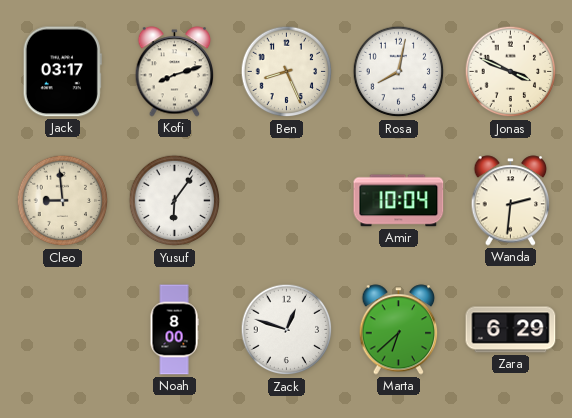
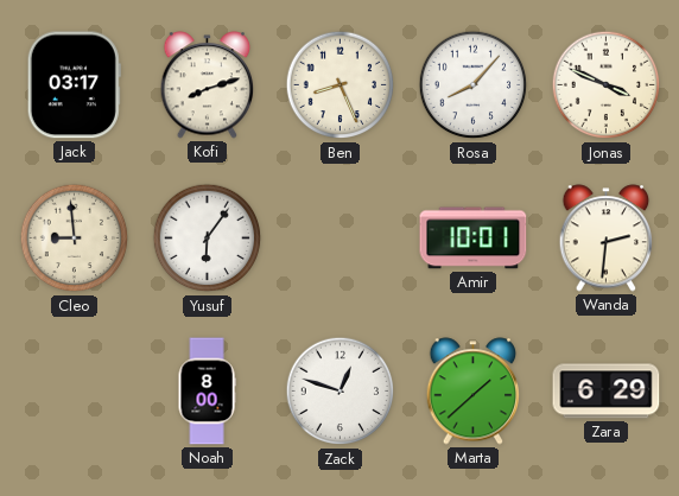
Rosa: 8:02 -> 8:07
Amir: 10:04 -> 10:01
Marta: 6:38 -> 1:38
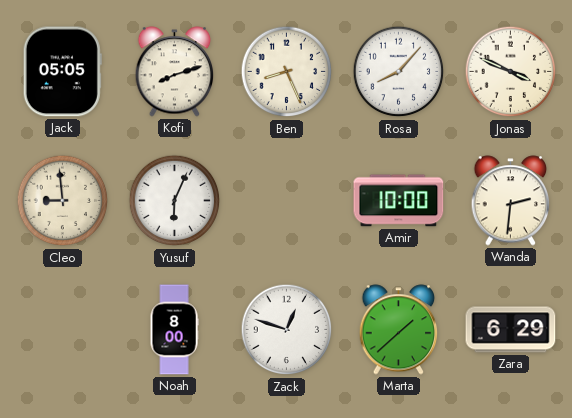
Jack: 03:17 -> 05:05
Yusuf: 6:06 -> 6:04
Amir: 10:01 -> 10:00
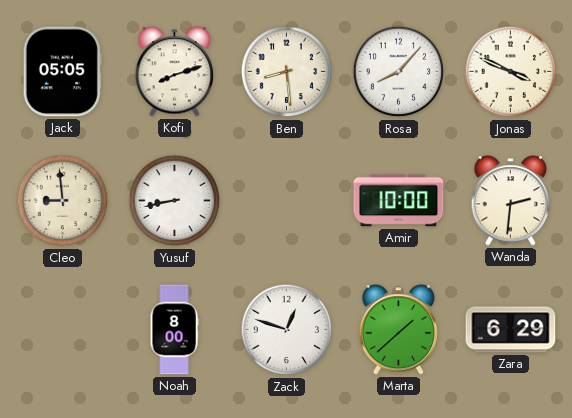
Ben: 8:26 -> 8:29
Yusuf: 6:04 -> 8:43
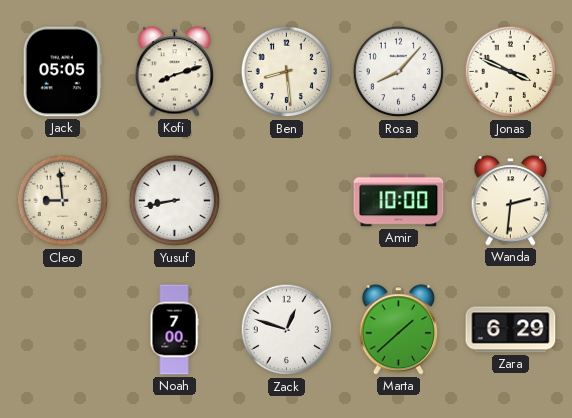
Noah: 8:00 -> 7:00
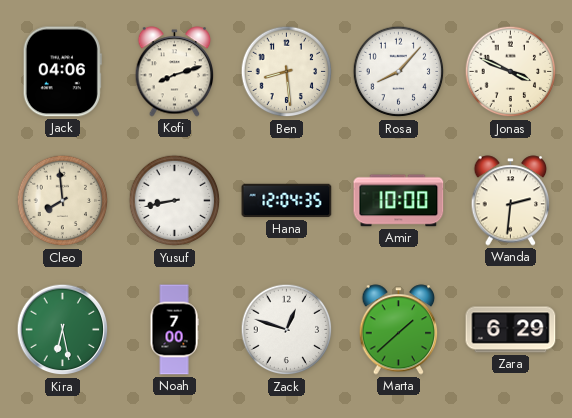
Jack: 05:05 -> 04:06
Cleo: 8:59 -> 7:59
Hana: none -> 12:04
Kira: none -> 6:28
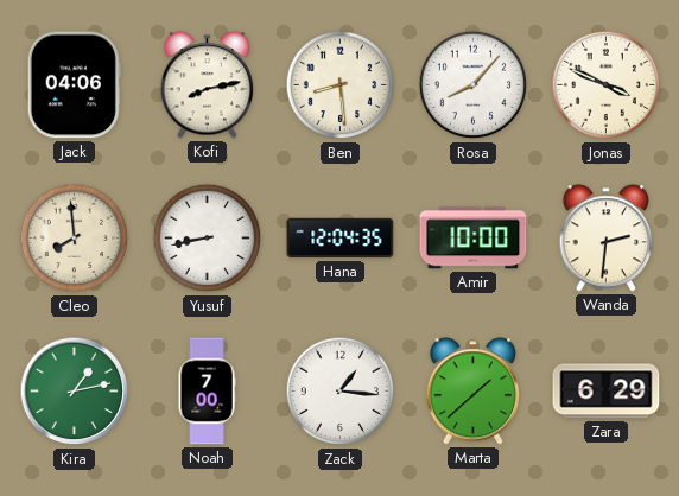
Kofi: 8:12 -> 8:13
Kira: 6:28 -> 1:13
Zack: 12:48 -> 1:16
